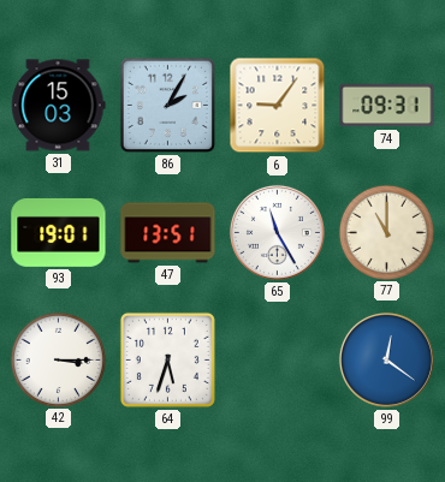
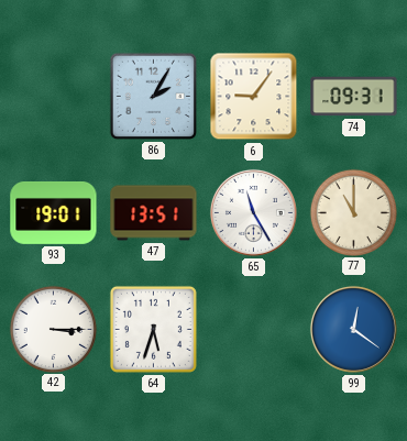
31: 15:03 -> none
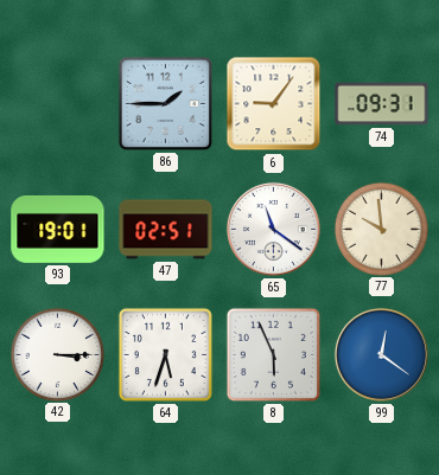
86: 2:05 -> 1:45
47: 13:51 -> 02:51
65: 11:25 -> 11:21
77: 11:00 -> 9:59
8: none -> 5:56
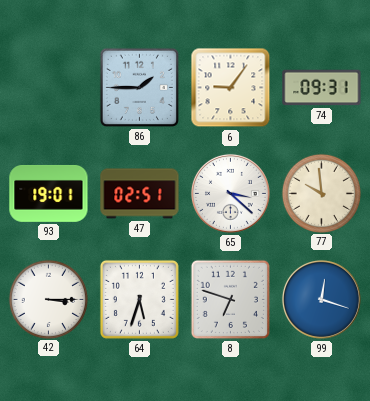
65: 11:21 -> 3:22
8: 5:56 -> 6:48
99: 12:21 -> 12:18
